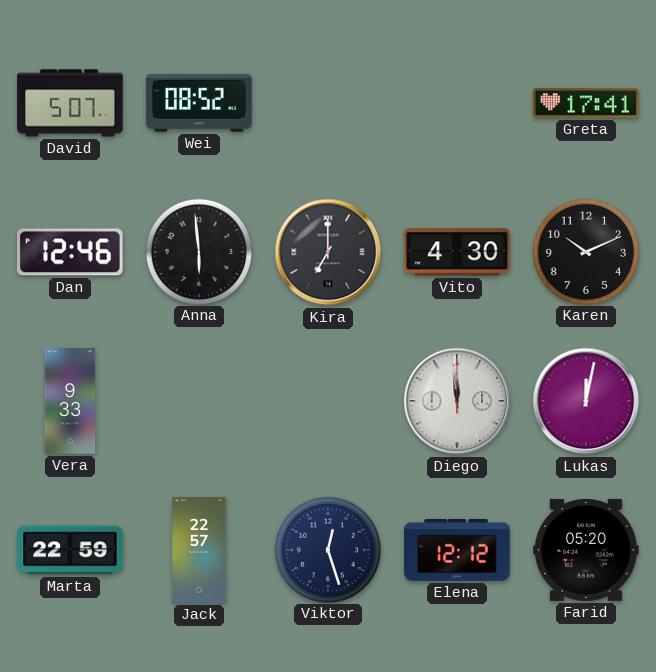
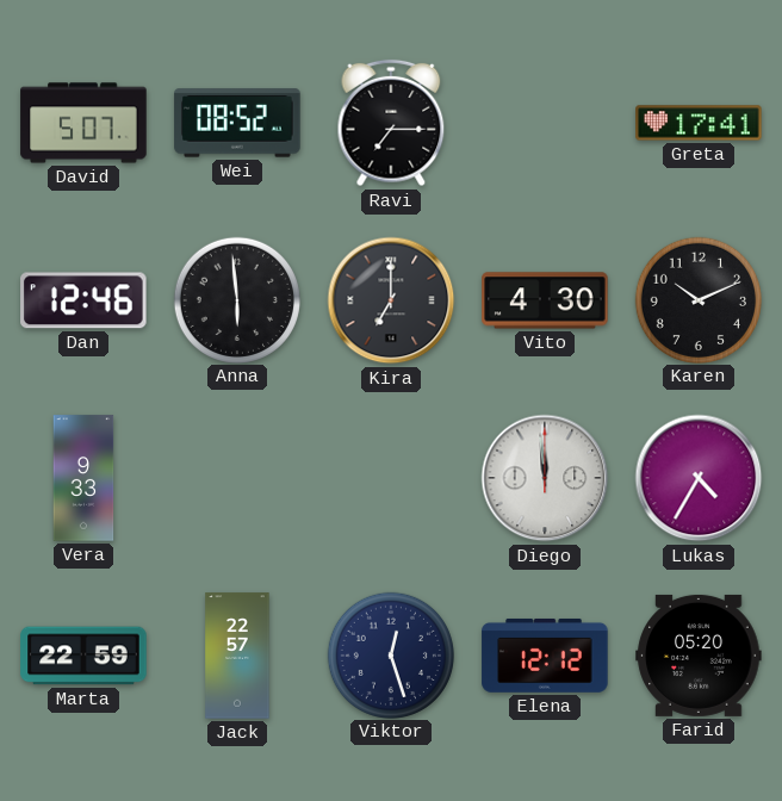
Ravi: none -> 7:15
Lukas: 12:02 -> 4:35
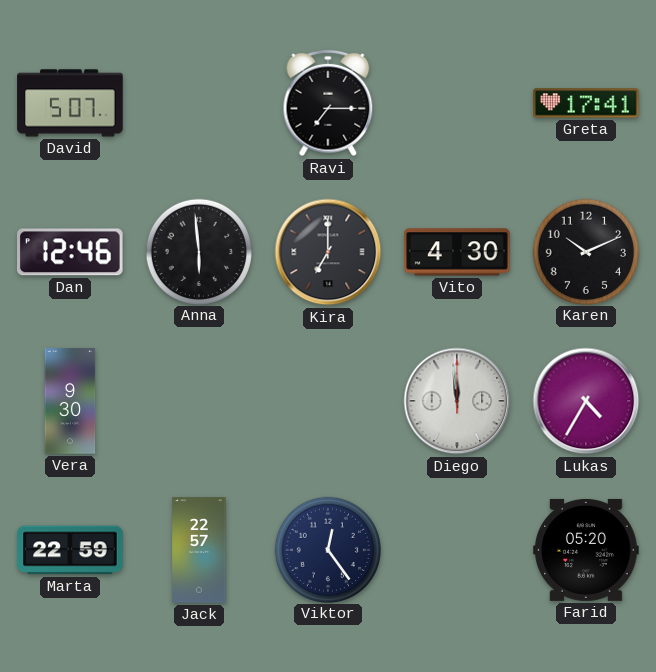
Wei: 08:52 -> none
Vera: 9:33 -> 9:30
Viktor: 12:27 -> 12:24
Elena: 12:12 -> none
